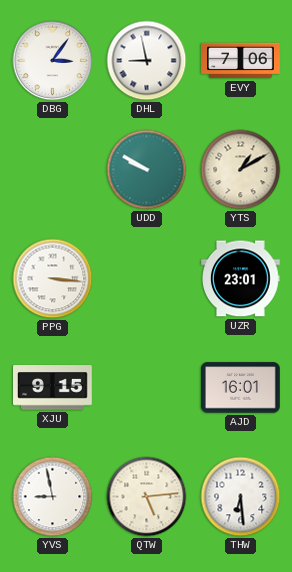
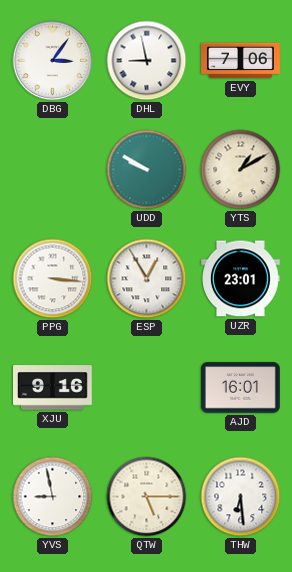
ESP: none -> 12:55
XJU: 9:15 -> 9:16
QTW: 5:14 -> 5:15
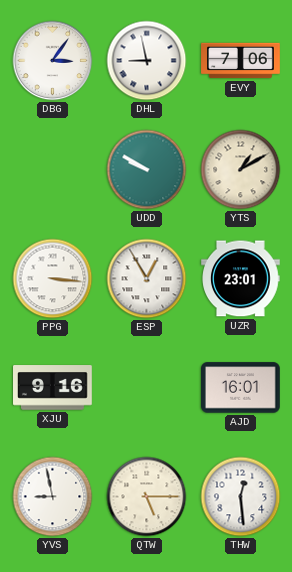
THW: 6:29 -> 12:29
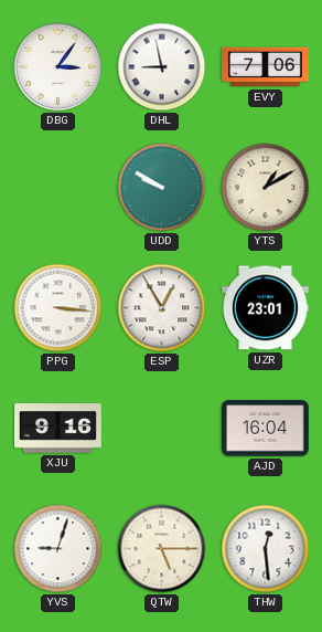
AJD: 16:01 -> 16:04
YVS: 8:58 -> 9:03
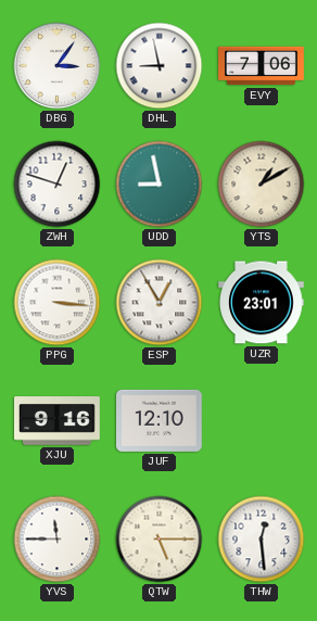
ZWH: none -> 12:48
UDD: 9:50 -> 8:58
JUF: none -> 12:10
AJD: 16:04 -> none
YVS: 9:03 -> 11:45
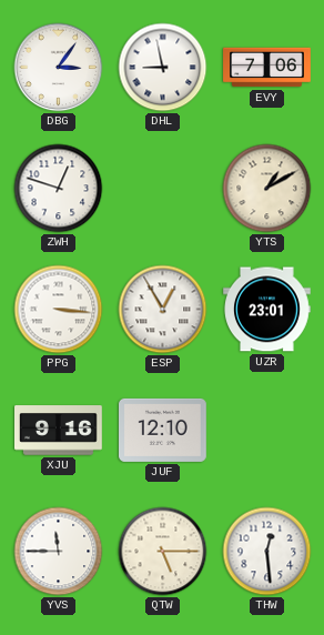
UDD: 8:58 -> none
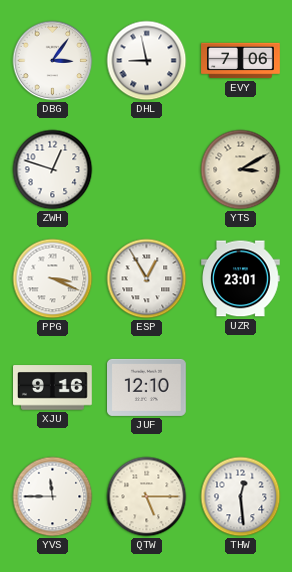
YTS: 1:10 -> 3:10
PPG: 3:16 -> 3:19
